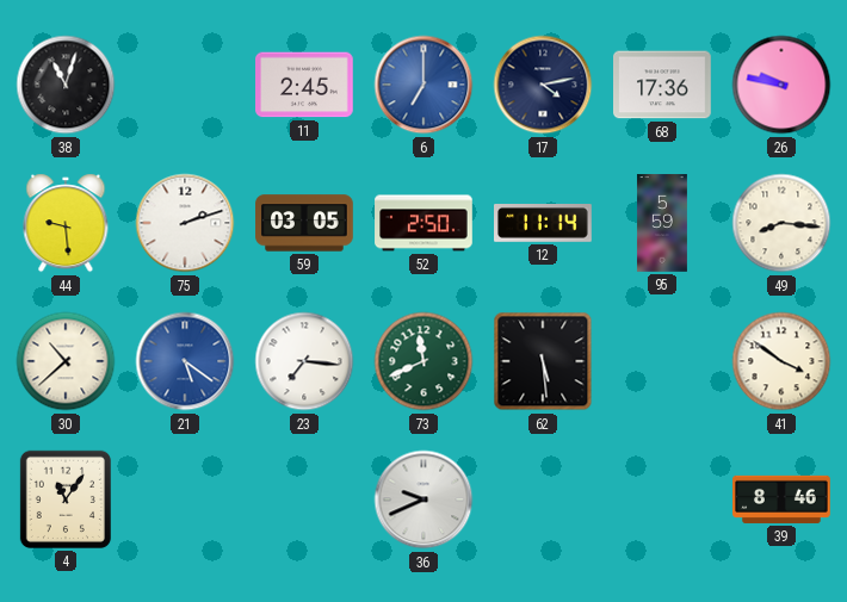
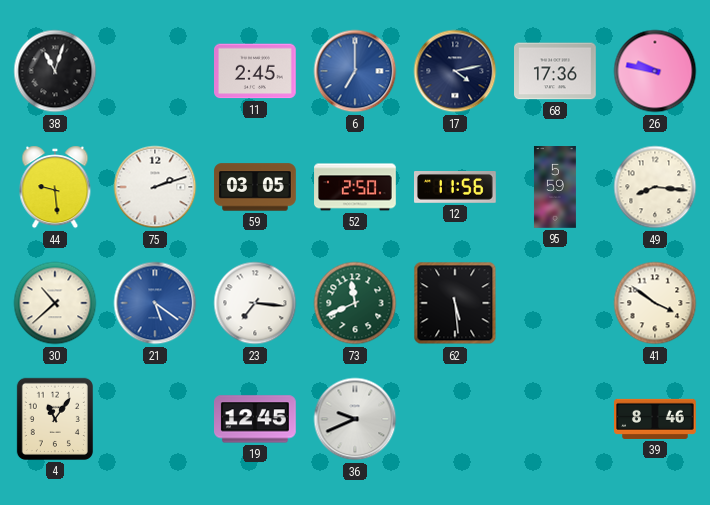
12: 11:14 -> 11:56
19: none -> 12:45
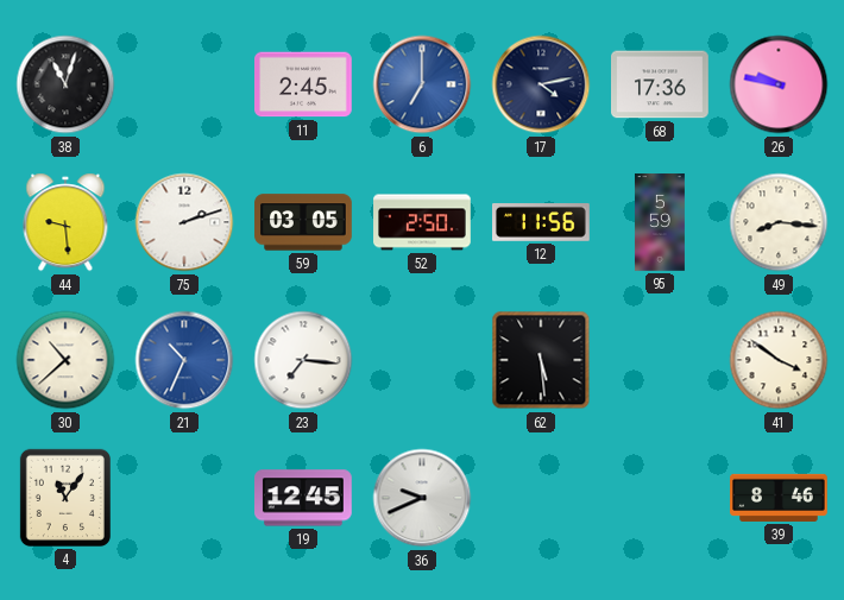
21: 5:21 -> 10:34
73: 11:41 -> none
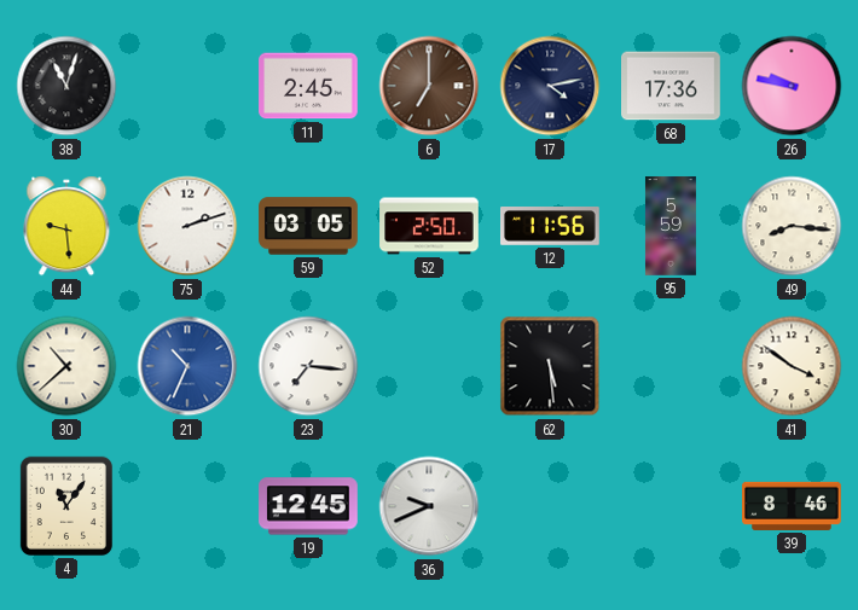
6 dial: blue -> brown
